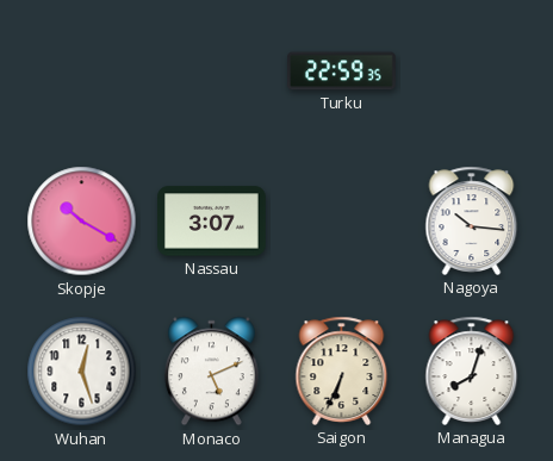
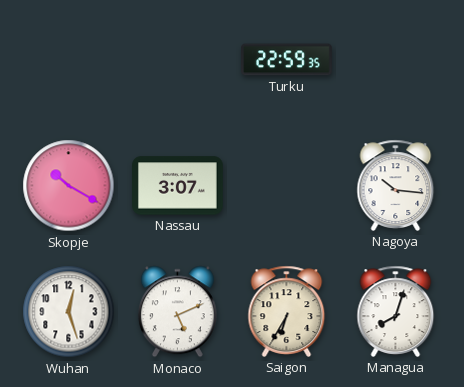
Saigon: 6:34 -> 6:35
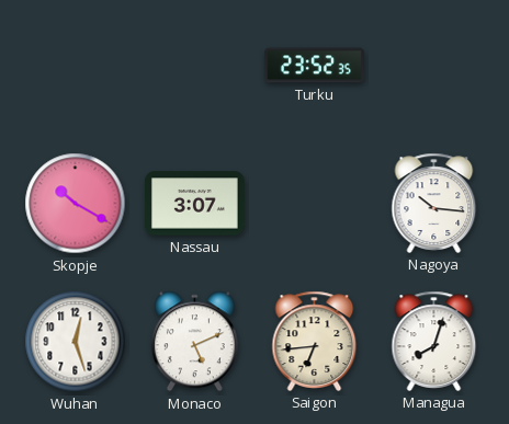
Turku: 22:59 -> 23:52
Saigon: 6:35 -> 6:44
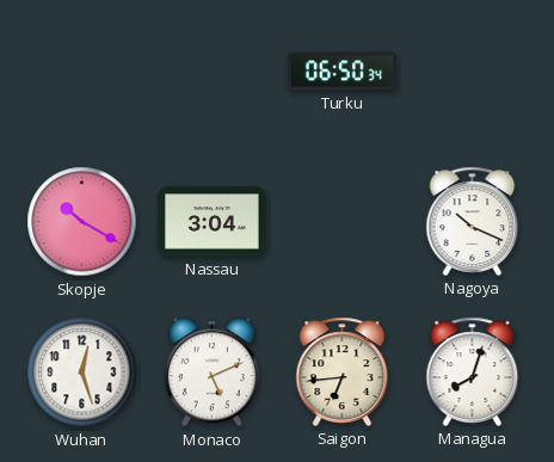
Turku: 23:52 -> 06:50
Nassau: 3:07 -> 3:04
Nagoya: 10:16 -> 10:19
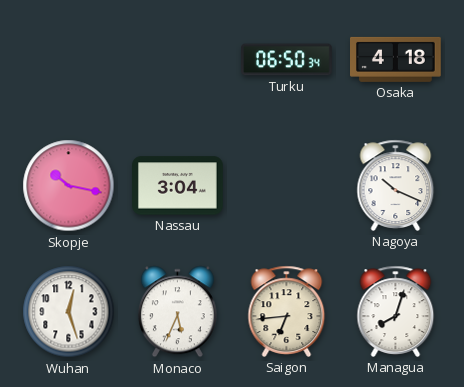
Osaka: none -> 4:18
Skopje: 10:20 -> 10:17
Monaco: 5:11 -> 5:34
